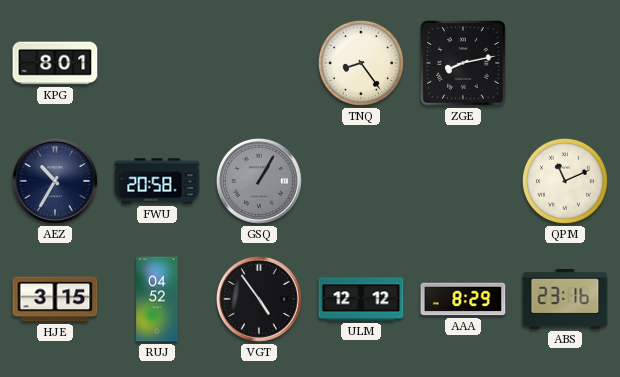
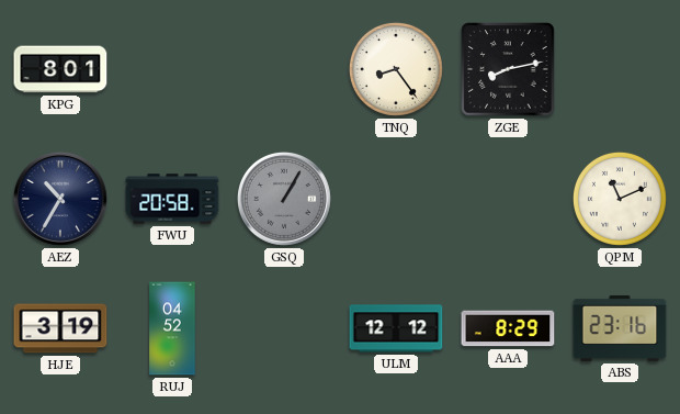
HJE: 3:15 -> 3:19
VGT: 4:54 -> none
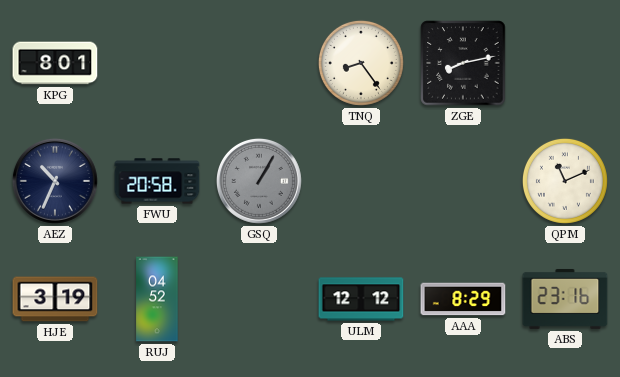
AEZ: 10:35 -> 10:34
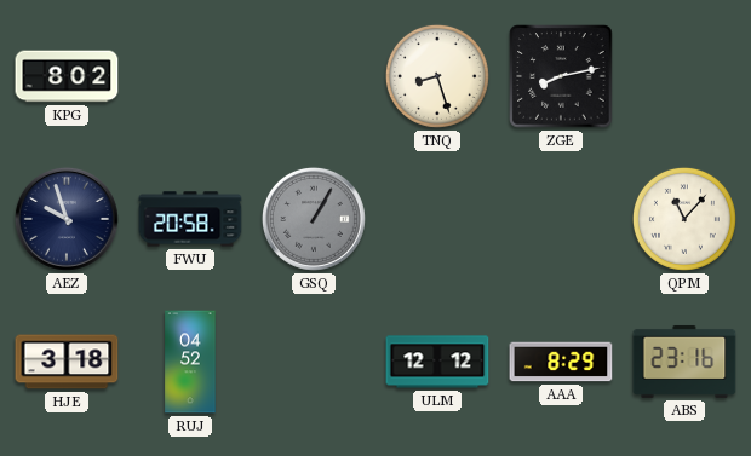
KPG: 8:01 -> 8:02
TNQ: 8:24 -> 8:27
AEZ: 10:34 -> 9:57
QPM: 11:11 -> 11:07
HJE: 3:19 -> 3:18
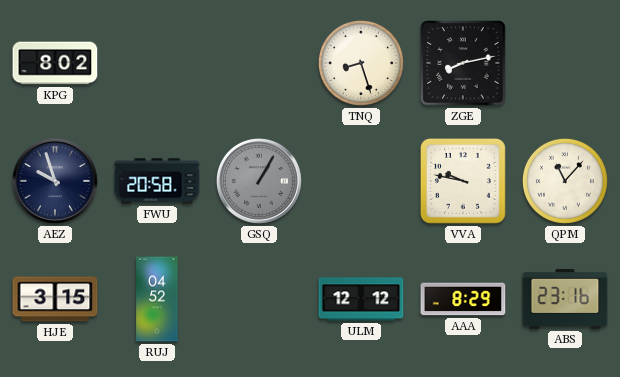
VVA: none -> 9:47
HJE: 3:18 -> 3:15
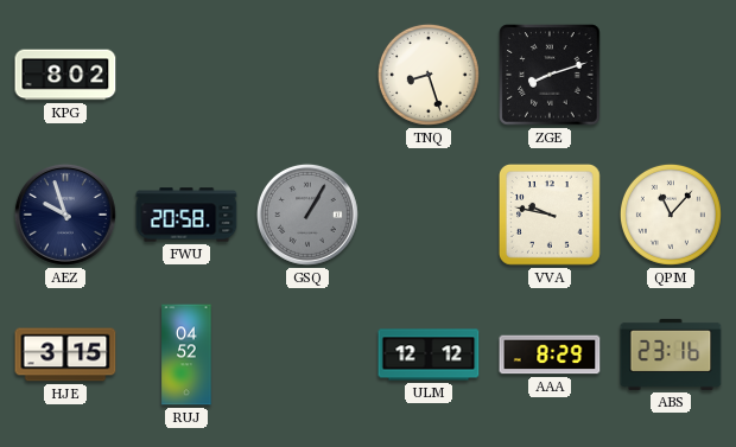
ZGE: 8:13 -> 8:12
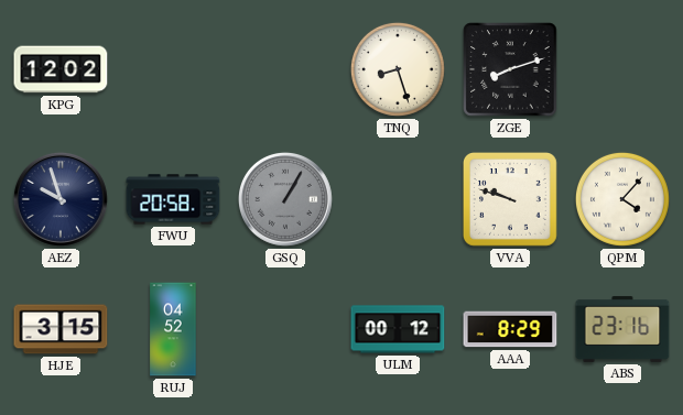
KPG: 8:02 -> 12:02
VVA: 9:47 -> 9:48
QPM: 11:07 -> 4:07
ULM: 12:12 -> 00:12
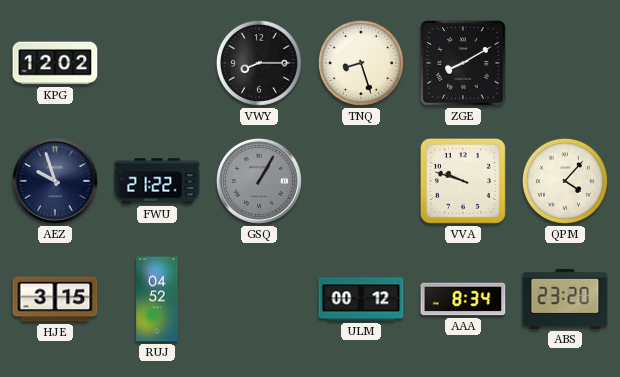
VWY: none -> 8:15
ZGE: 8:12 -> 8:10
FWU: 20:58 -> 21:22
AAA: 8:29 -> 8:34
ABS: 23:16 -> 23:20
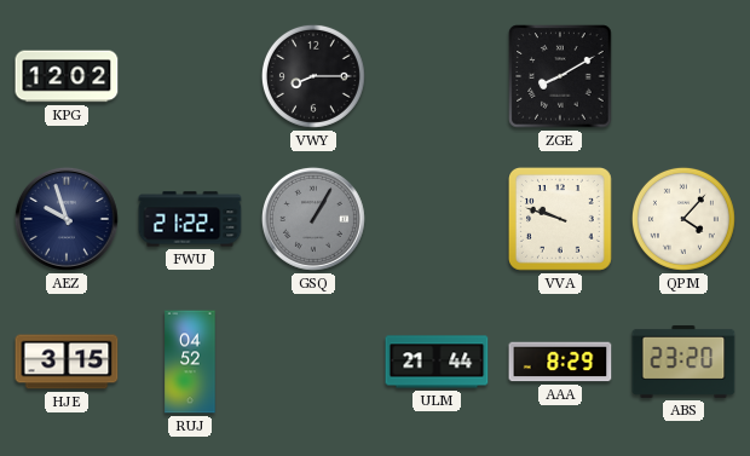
TNQ: 8:27 -> none
ULM: 00:12 -> 21:44
AAA: 8:34 -> 8:29
